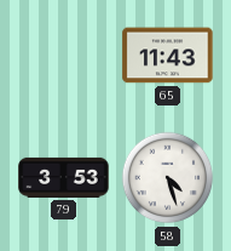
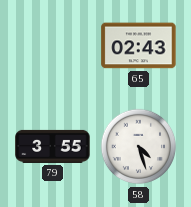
65: 11:43 -> 02:43
79: 3:53 -> 3:55
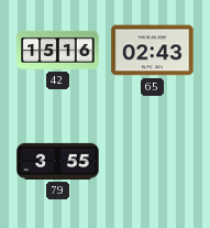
42: none -> 15:16
58: 4:27 -> none
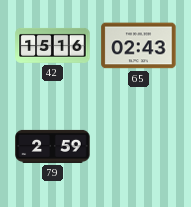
79: 3:55 -> 2:59
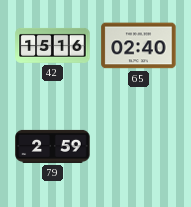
65: 02:43 -> 02:40
